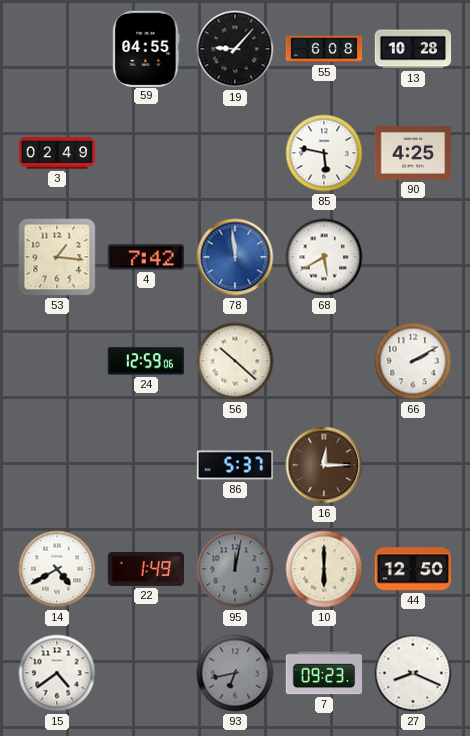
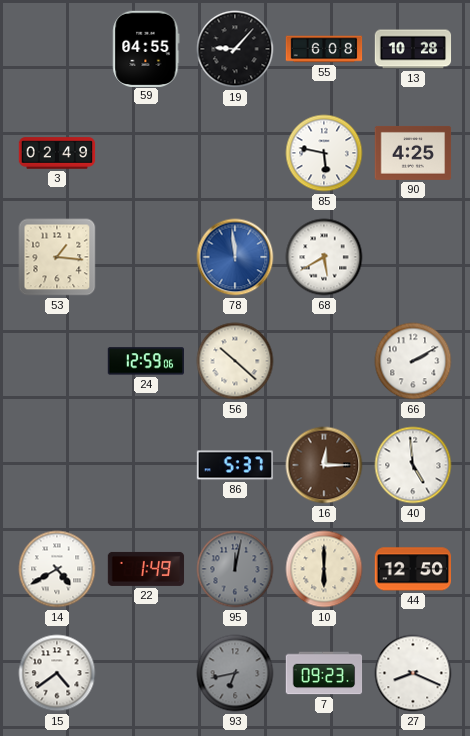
4: 7:42 -> none
40: none -> 4:59
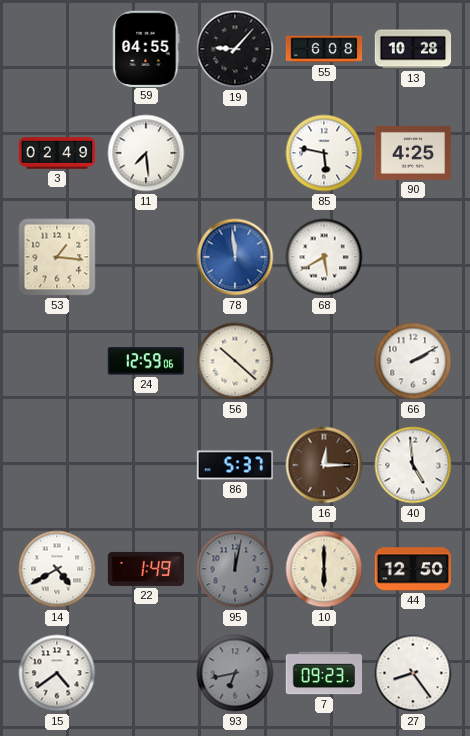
11: none -> 7:29
27: 8:19 -> 8:24
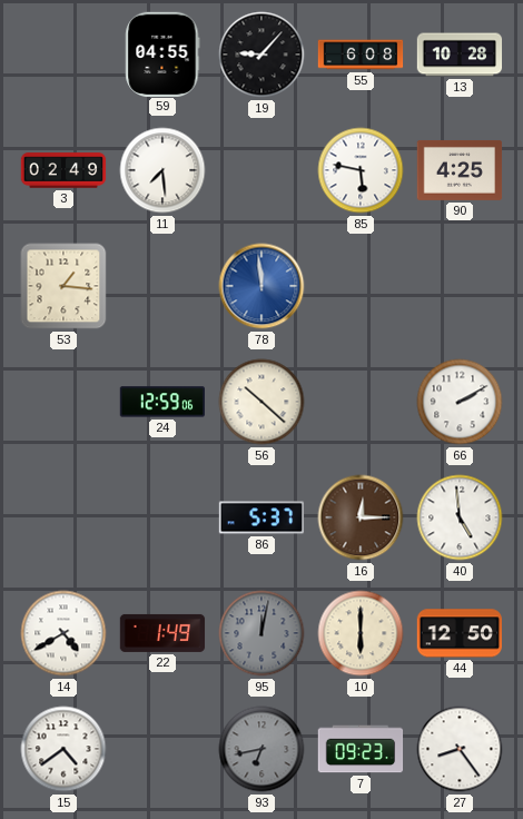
68: 5:40 -> none
